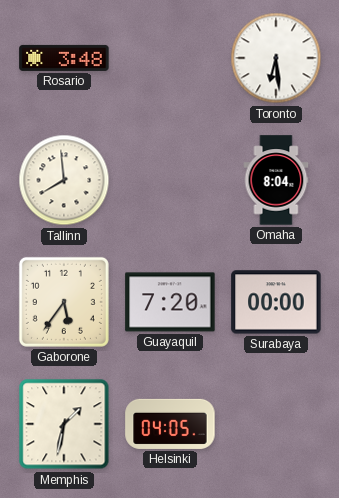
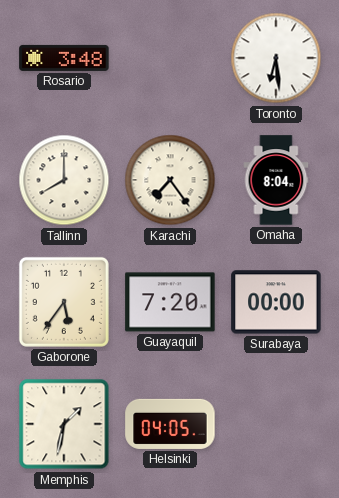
Tallinn: 7:59 -> 8:00
Karachi: none -> 7:24
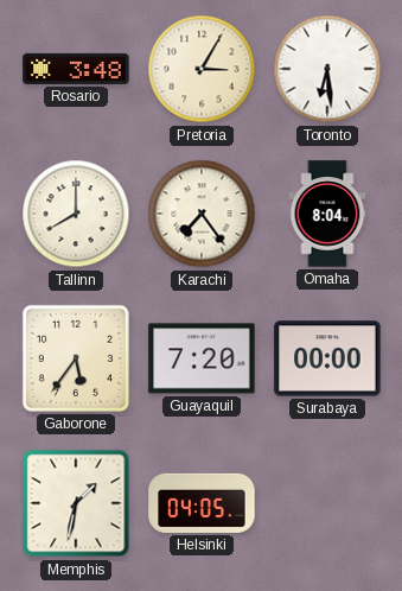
Pretoria: none -> 3:05
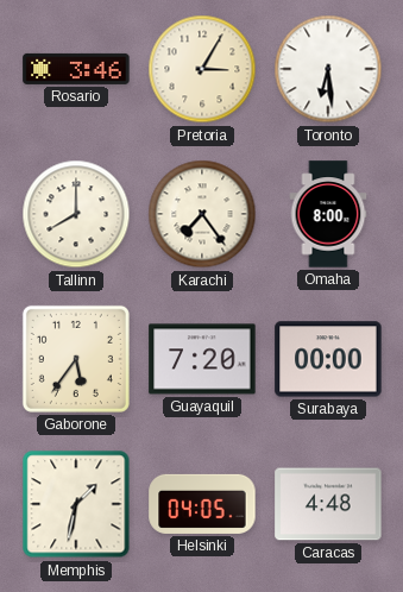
Rosario: 3:48 -> 3:46
Omaha: 8:04 -> 8:00
Caracas: none -> 4:48
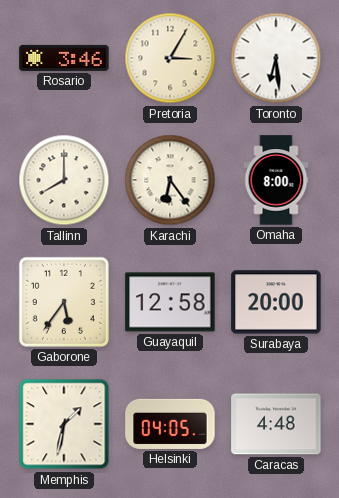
Karachi: 7:24 -> 6:24
Guayaquil: 7:20 -> 12:58
Surabaya: 00:00 -> 20:00
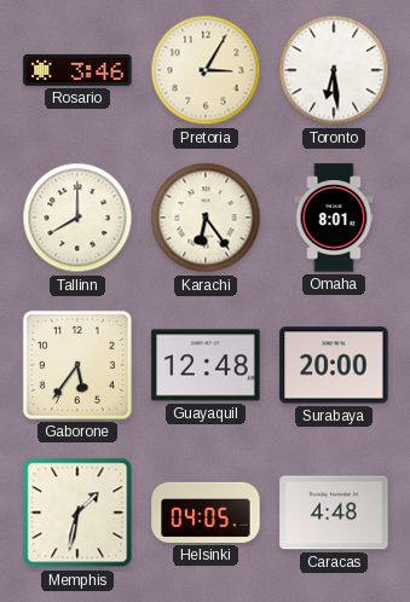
Omaha: 8:00 -> 8:01
Guayaquil: 12:58 -> 12:48
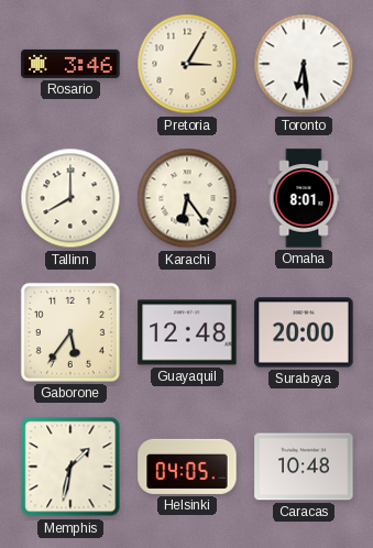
Caracas: 4:48 -> 10:48
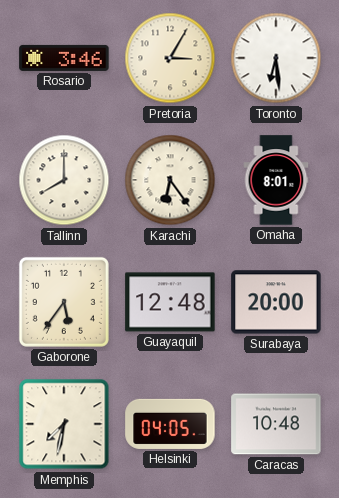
Memphis: 1:32 -> 7:32
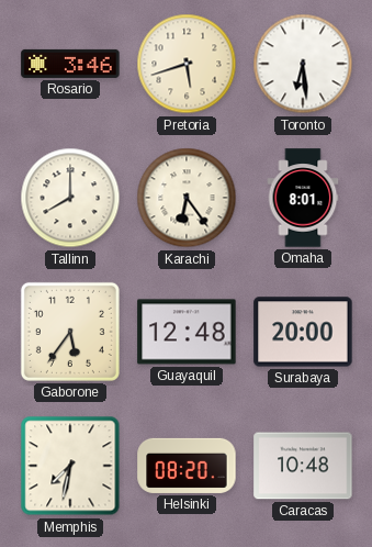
Pretoria: 3:05 -> 5:42
Helsinki: 04:05 -> 08:20
